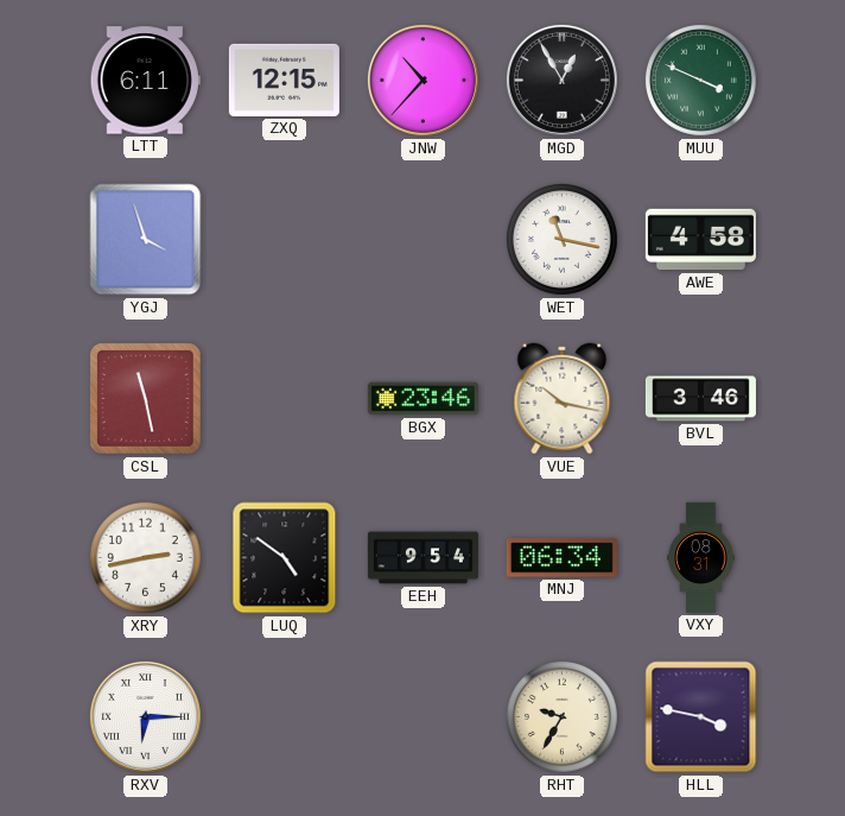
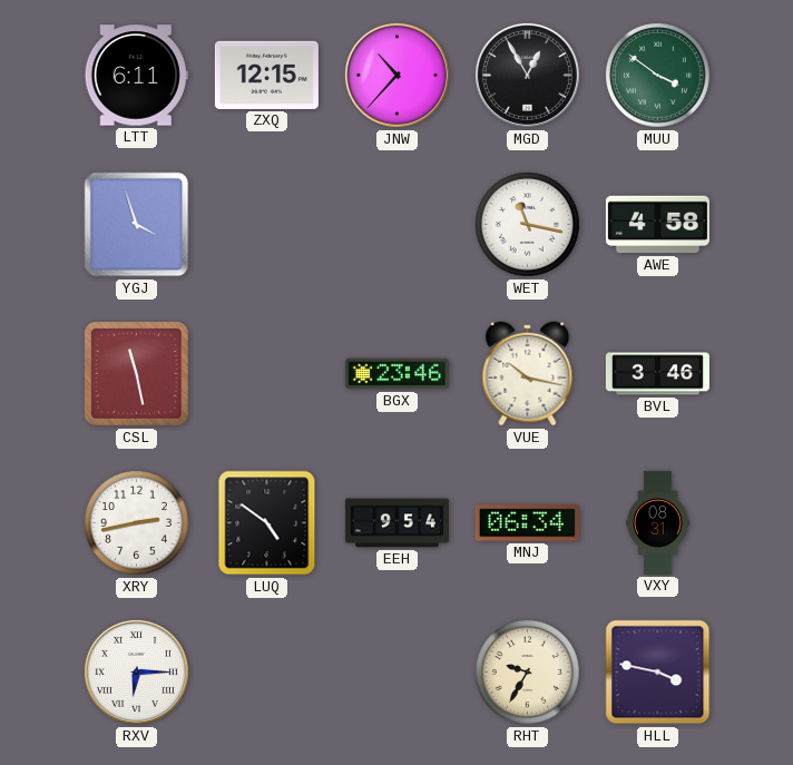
MUU: 3:49 -> 3:51
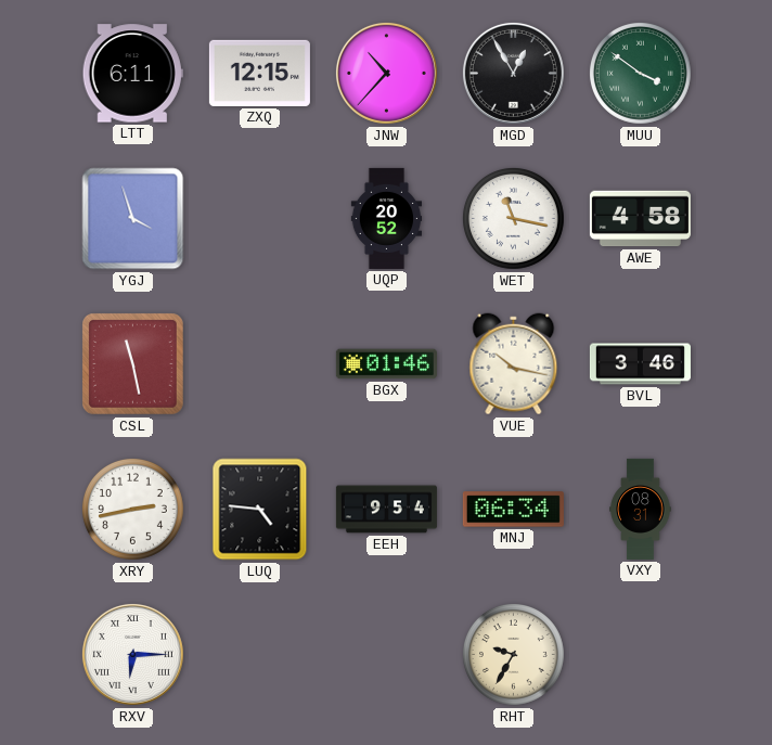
UQP: none -> 20:52
BGX: 23:46 -> 01:46
LUQ: 4:51 -> 4:46
HLL: 3:47 -> none
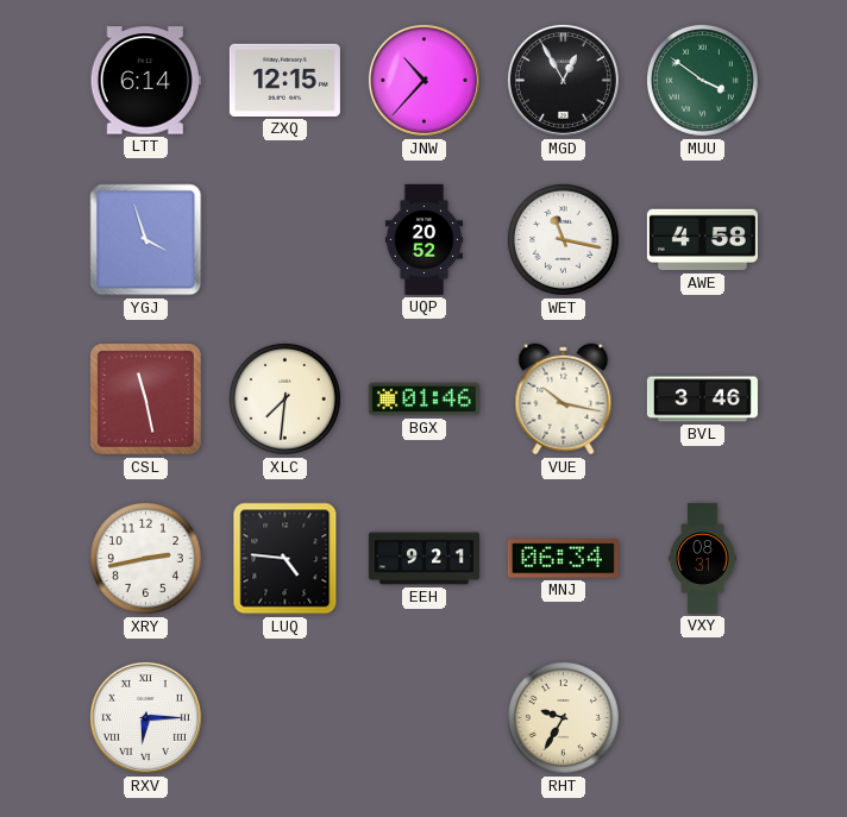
LTT: 6:11 -> 6:14
XLC: none -> 7:31
EEH: 9:54 -> 9:21
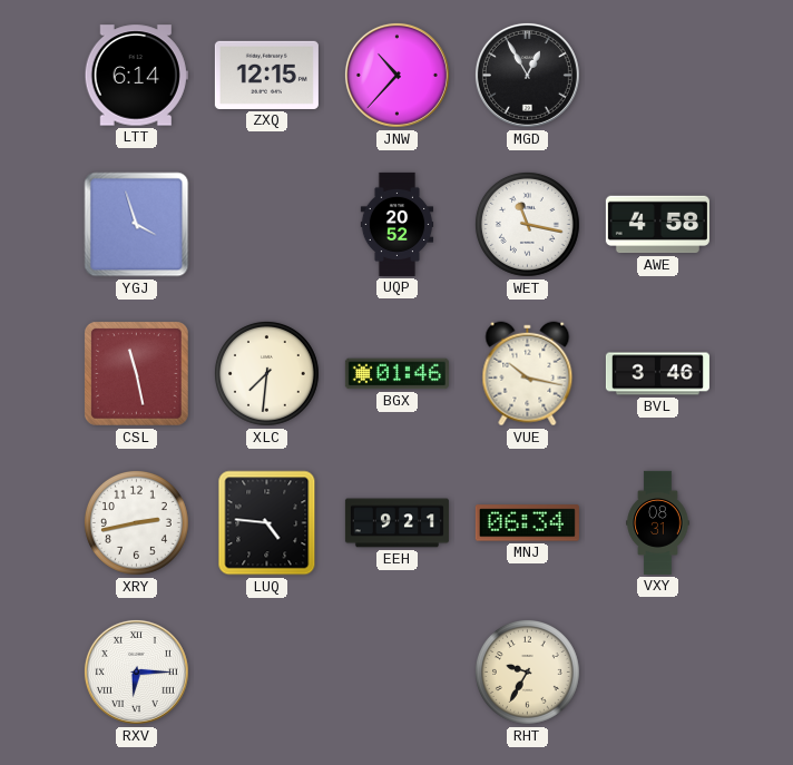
MUU: 3:51 -> none
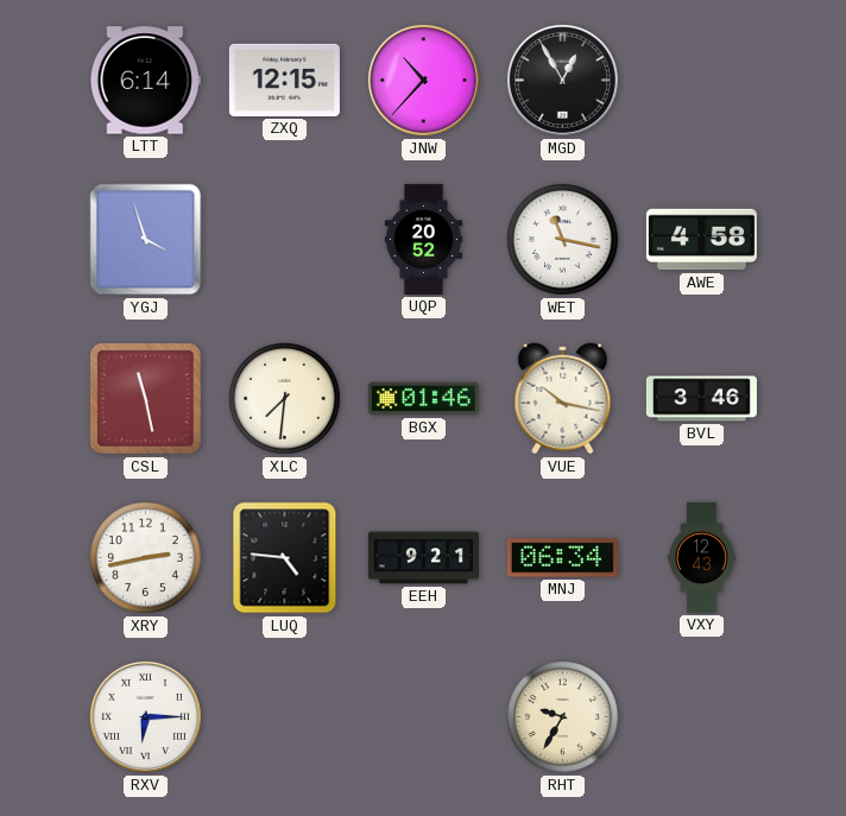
VXY: 08:31 -> 12:43
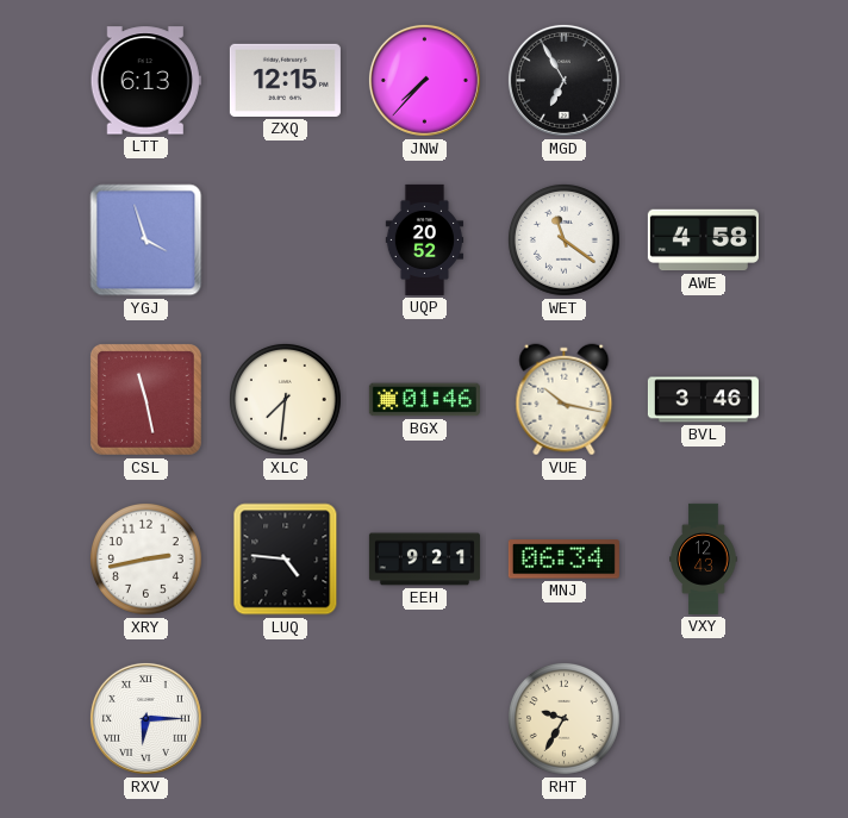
LTT: 6:14 -> 6:13
JNW: 10:37 -> 7:37
MGD: 12:55 -> 6:55
WET: 11:17 -> 11:21
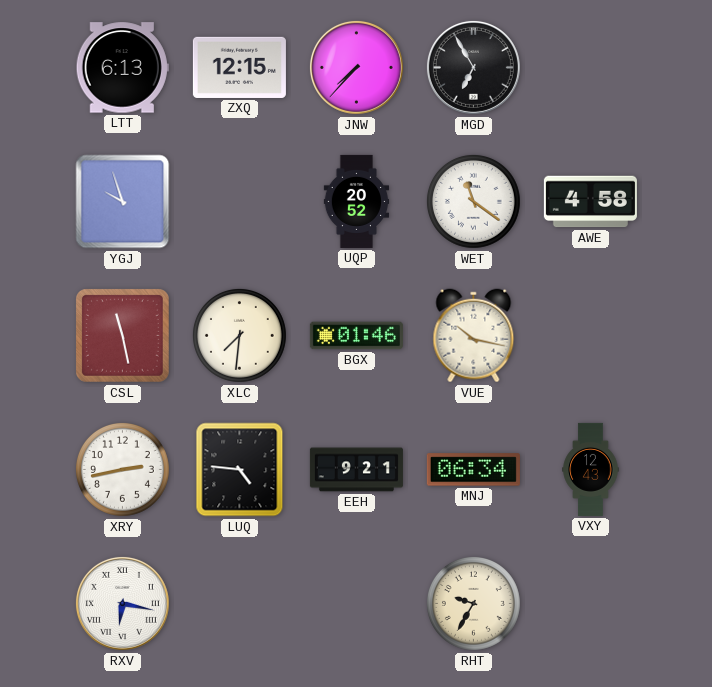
YGJ: 3:57 -> 9:57
BVL: 3:46 -> none
RXV: 6:15 -> 6:17
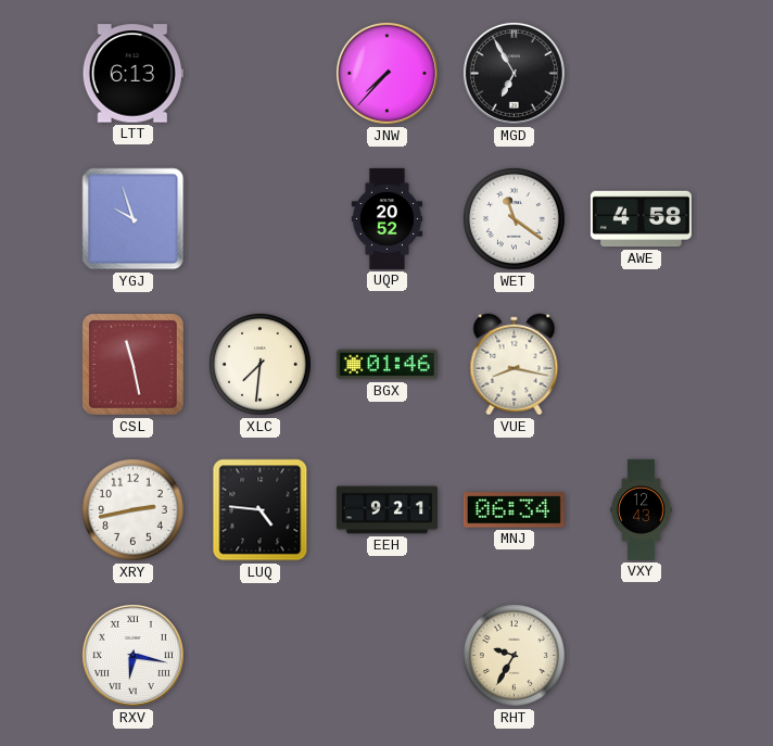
ZXQ: 12:15 -> none
VUE: 10:17 -> 8:17
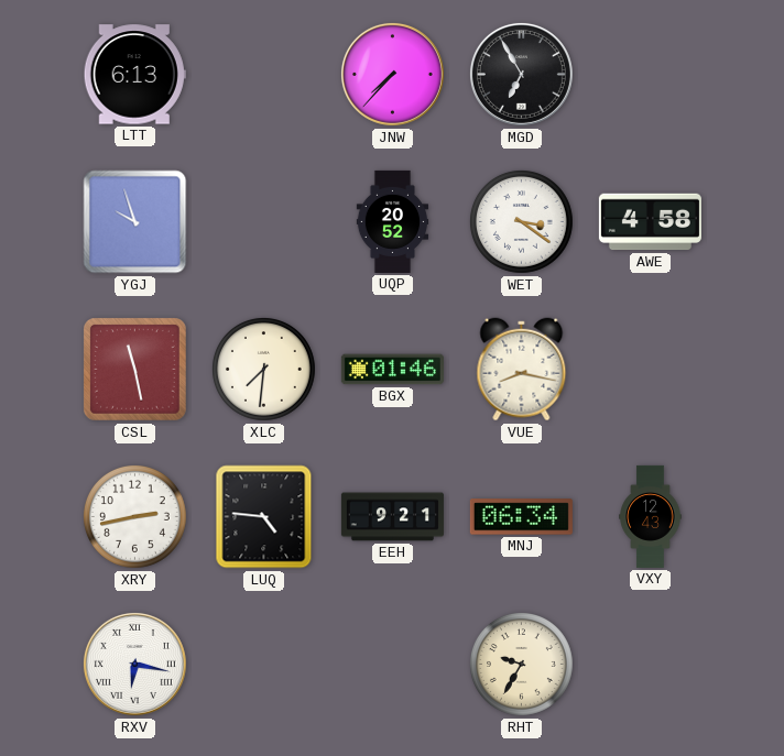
WET: 11:21 -> 3:21
